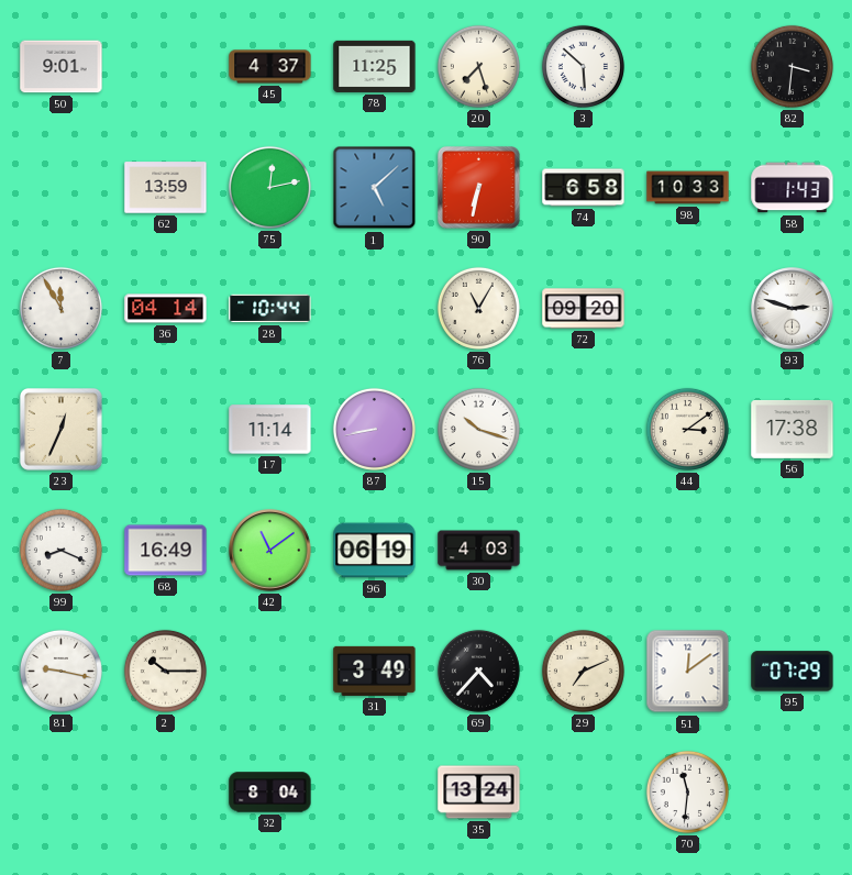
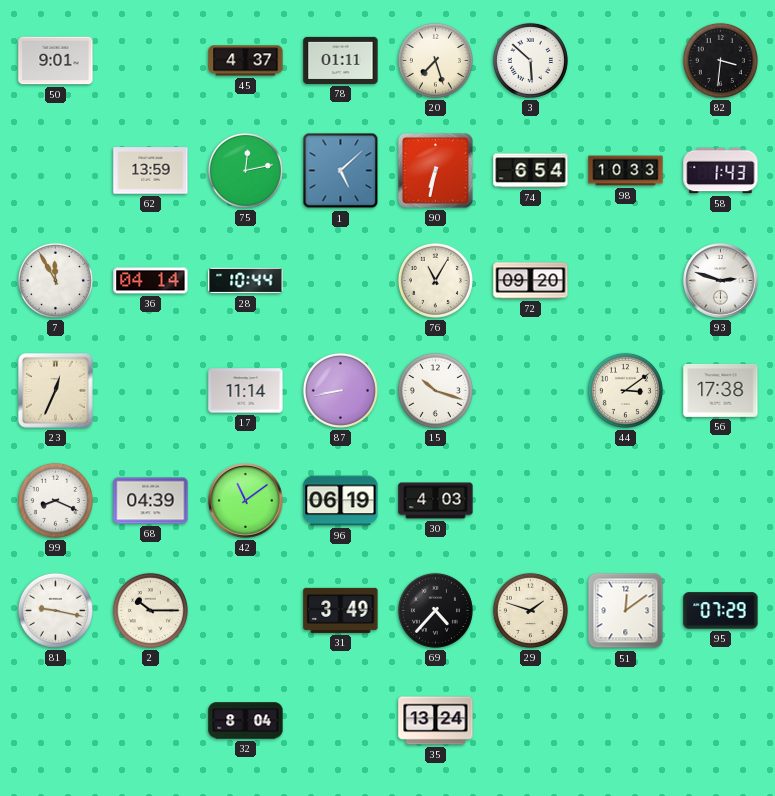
78: 11:25 -> 01:11
74: 6:58 -> 6:54
68: 16:49 -> 04:39
29: 7:11 -> 1:48
70: 11:31 -> none
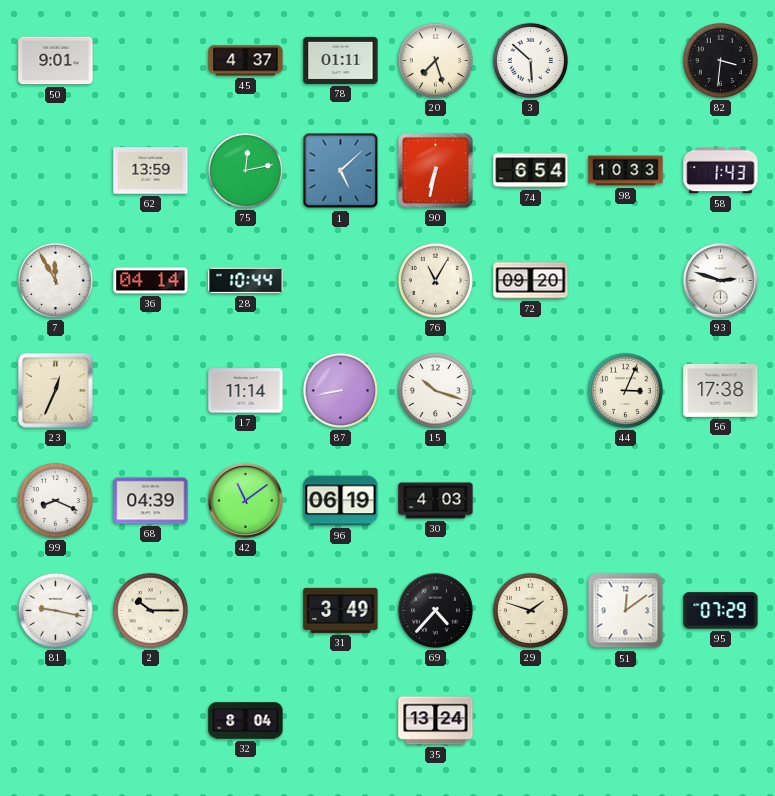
44: 3:09 -> 3:04
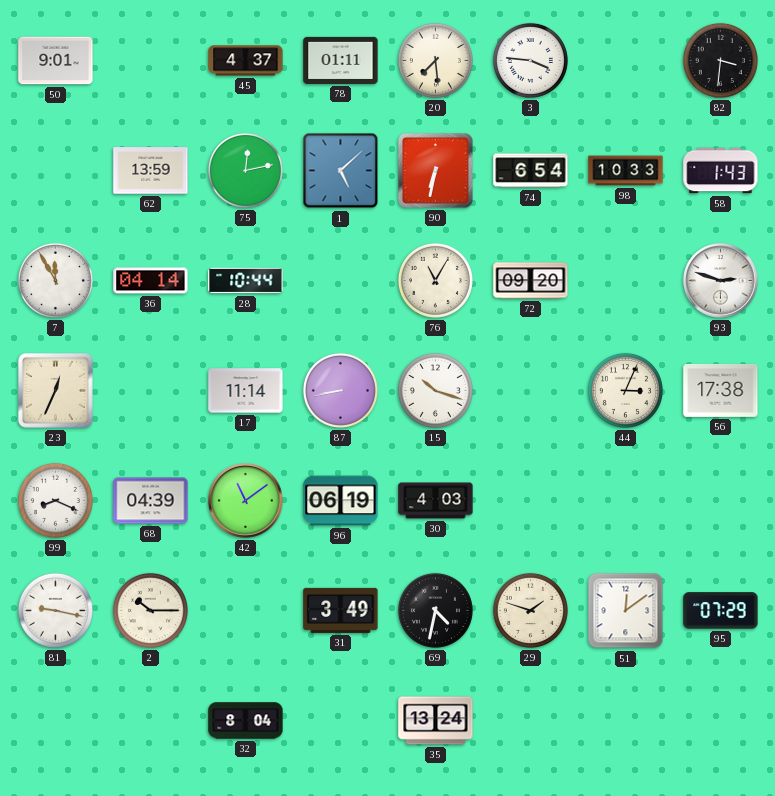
20: 7:27 -> 7:29
3: 5:52 -> 3:46
69: 4:37 -> 4:32
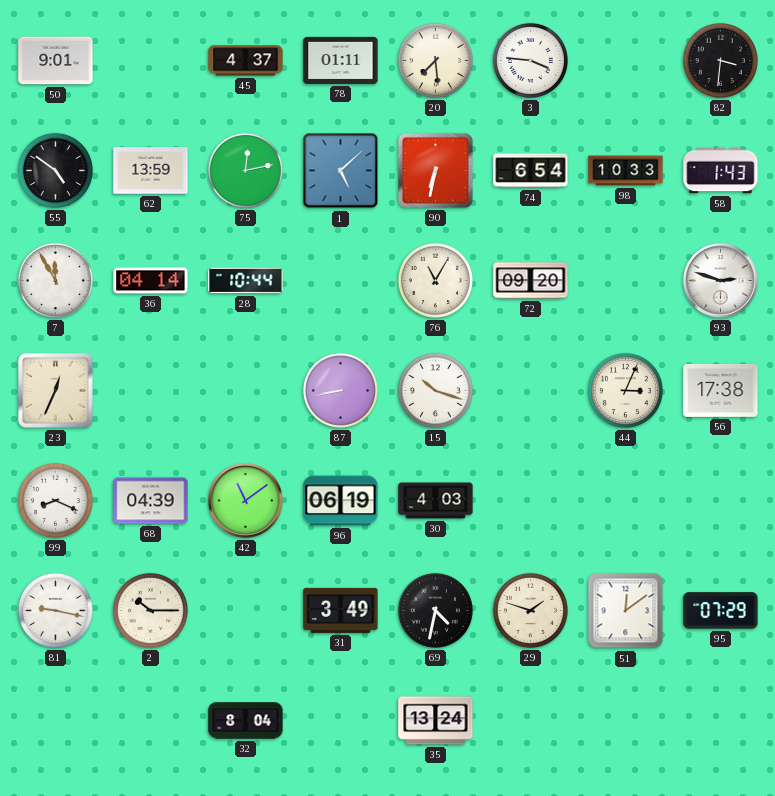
55: none -> 4:51
17: 11:14 -> none
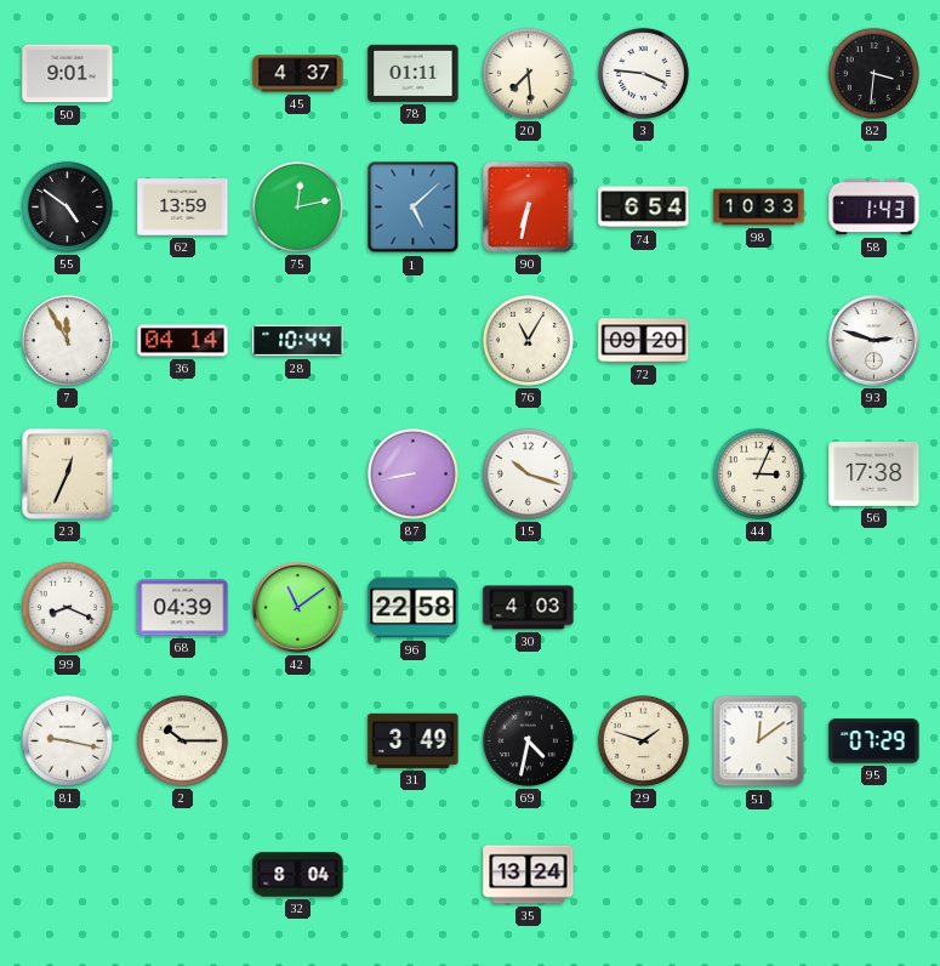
96: 06:19 -> 22:58
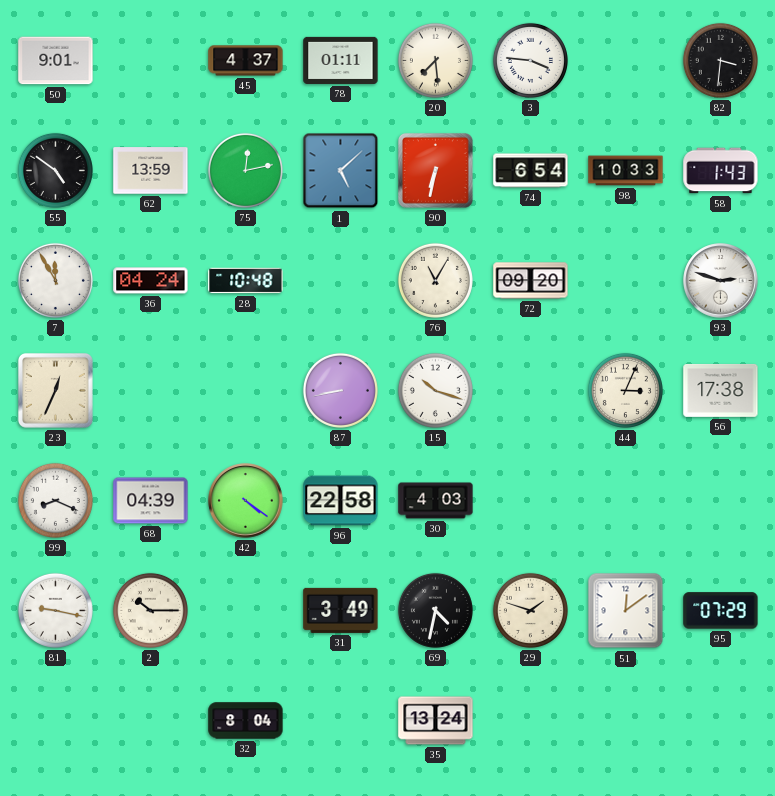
36: 04:14 -> 04:24
28: 10:44 -> 10:48
42: 11:09 -> 4:21
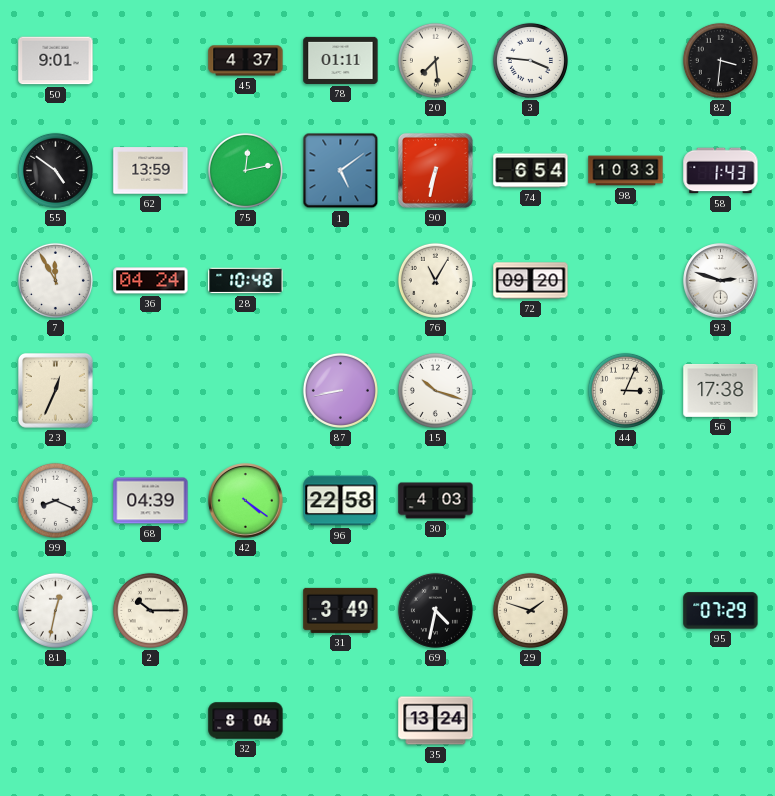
1: 5:08 -> 5:09
81: 9:17 -> 12:32
51: 12:09 -> none
